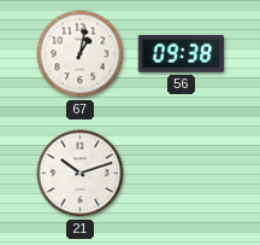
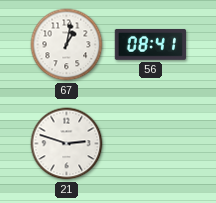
56: 09:38 -> 08:41
21: 10:12 -> 2:48
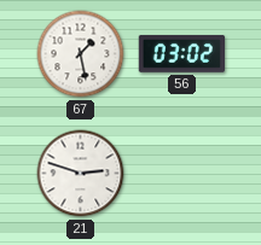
67: 1:02 -> 1:28
56: 08:41 -> 03:02
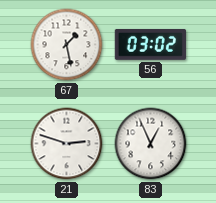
83: none -> 12:56
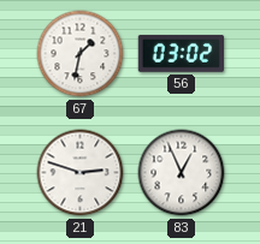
67: 1:28 -> 1:32
